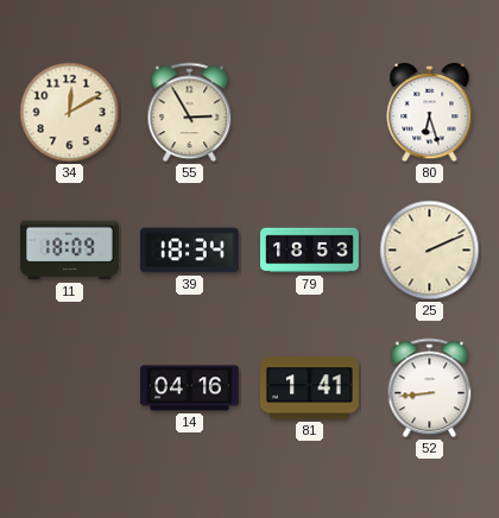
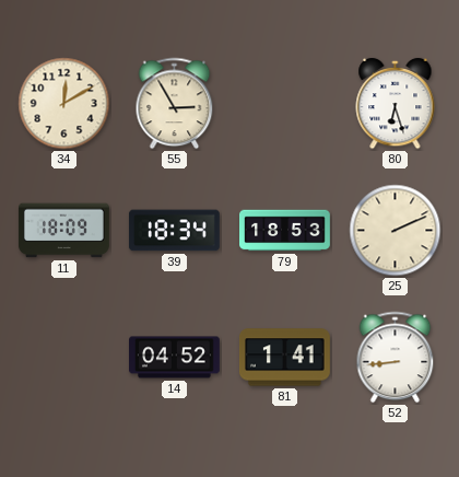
14: 04:16 -> 04:52
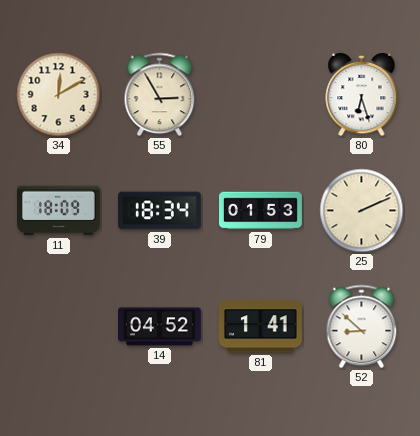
79: 18:53 -> 01:53
52: 8:44 -> 8:52
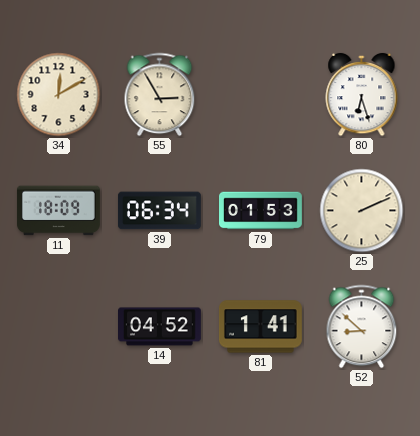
39: 18:34 -> 06:34
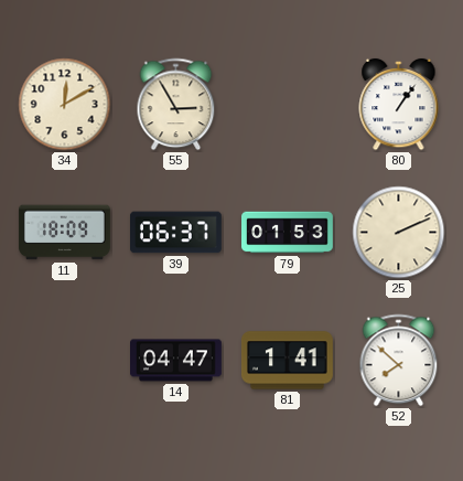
80: 6:27 -> 1:06
39: 06:34 -> 06:37
14: 04:52 -> 04:47
52: 8:52 -> 7:52
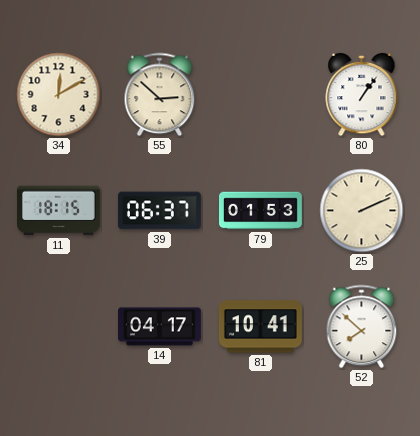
55: 2:55 -> 2:52
11: 18:09 -> 18:15
14: 04:47 -> 04:17
81: 1:41 -> 10:41
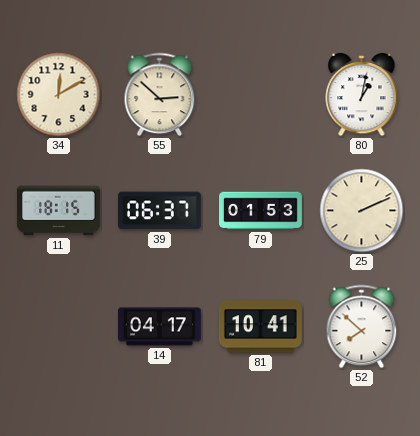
80: 1:06 -> 1:02
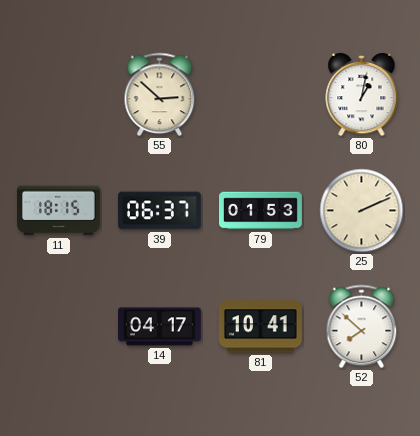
34: 12:10 -> none
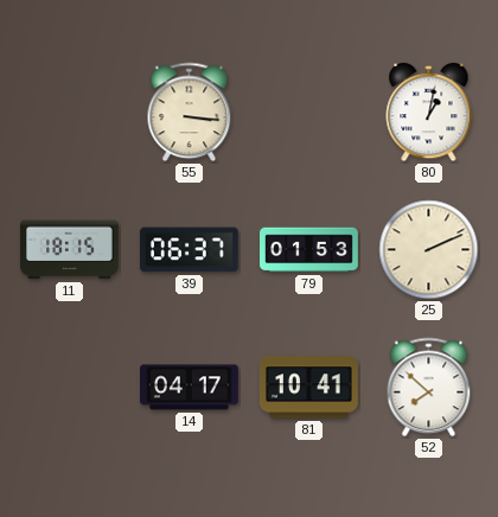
55: 2:52 -> 3:16
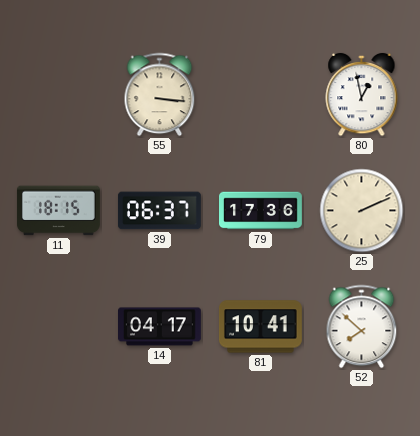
80: 1:02 -> 12:58
79: 01:53 -> 17:36
